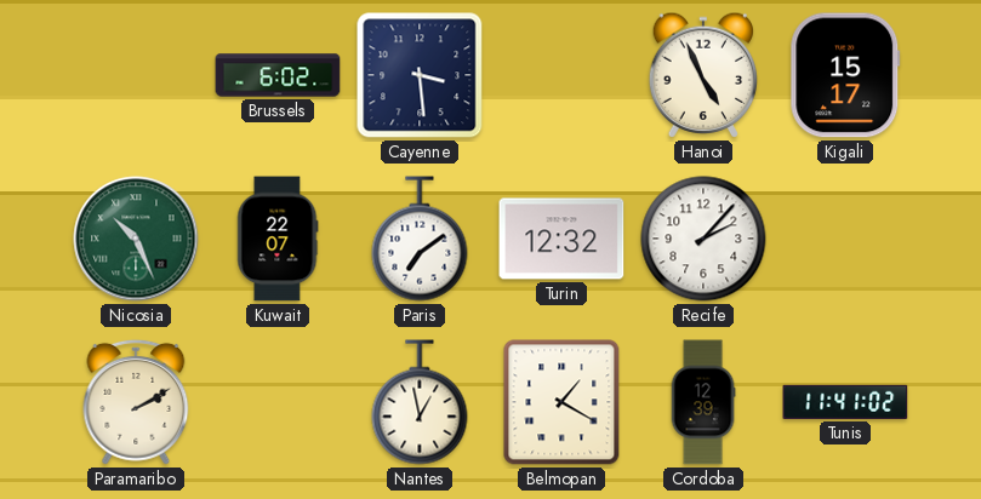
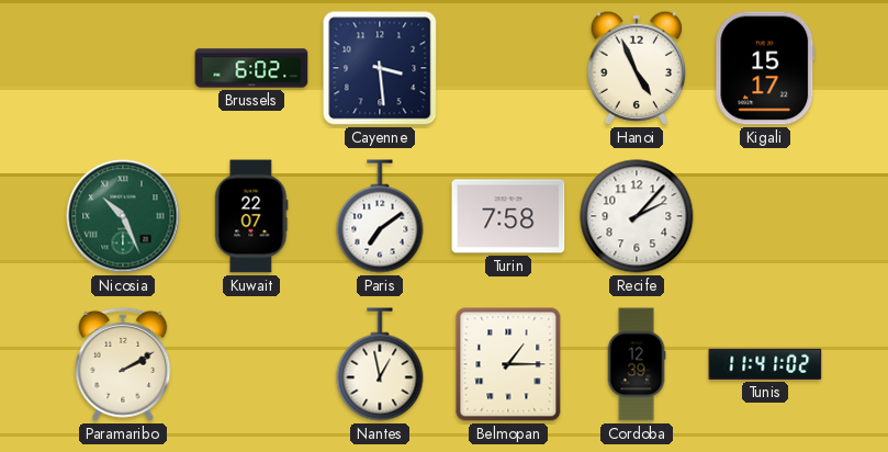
Turin: 12:32 -> 7:58
Belmopan: 1:20 -> 1:15
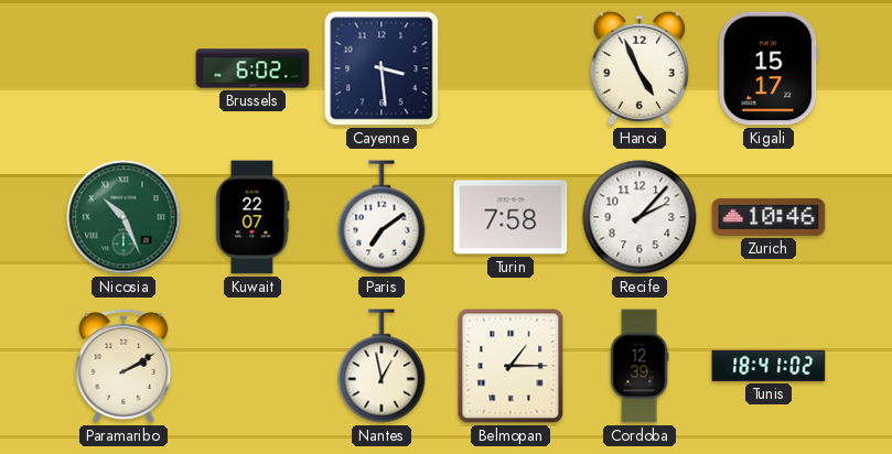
Zurich: none -> 10:46
Tunis: 11:41 -> 18:41
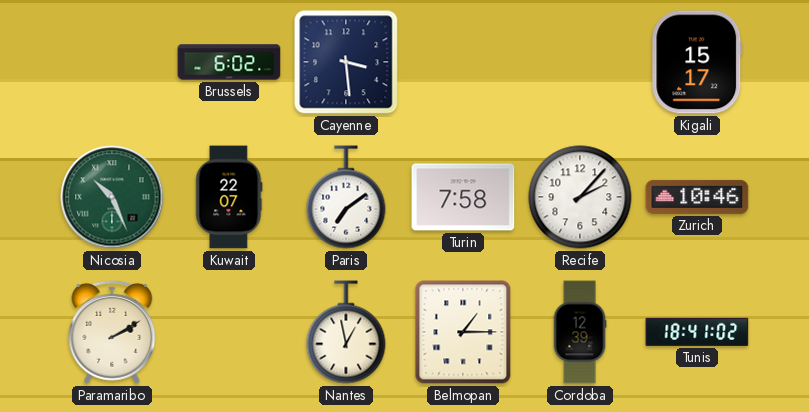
Hanoi: 4:56 -> none
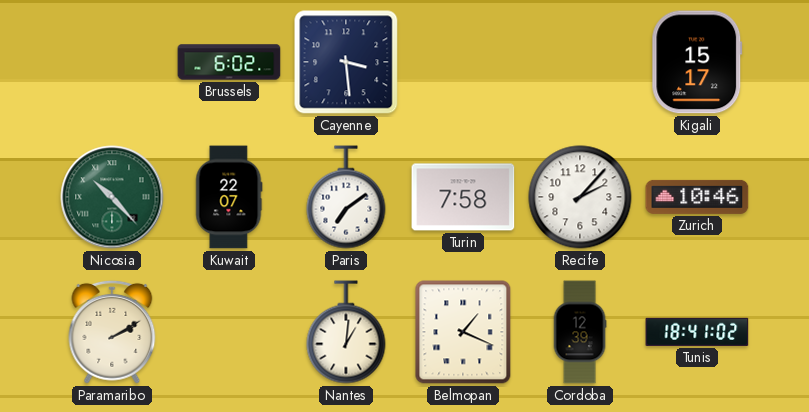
Nicosia: 10:26 -> 10:23
Nantes: 12:58 -> 1:01
Belmopan: 1:15 -> 1:19
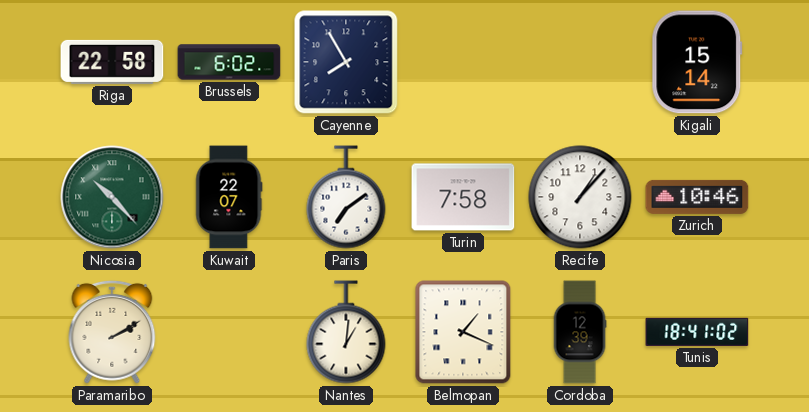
Riga: none -> 22:58
Cayenne: 3:29 -> 7:55
Kigali: 15:17 -> 15:14
Recife: 2:07 -> 1:07
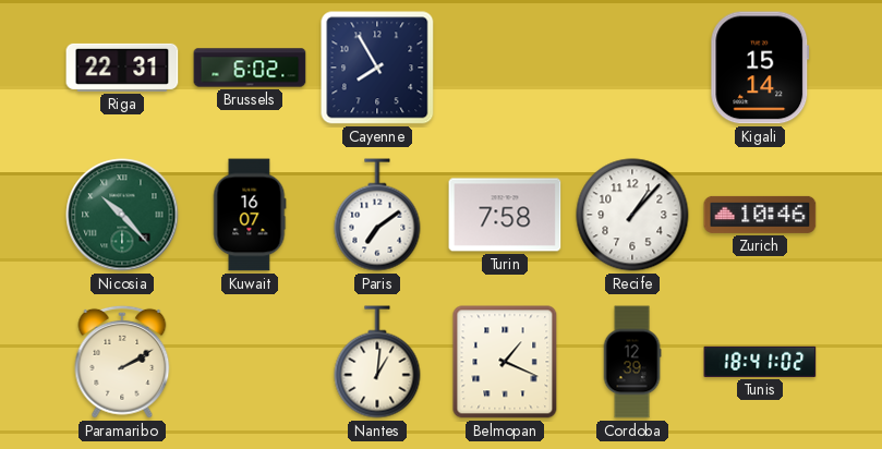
Riga: 22:58 -> 22:31
Kuwait: 22:07 -> 16:07
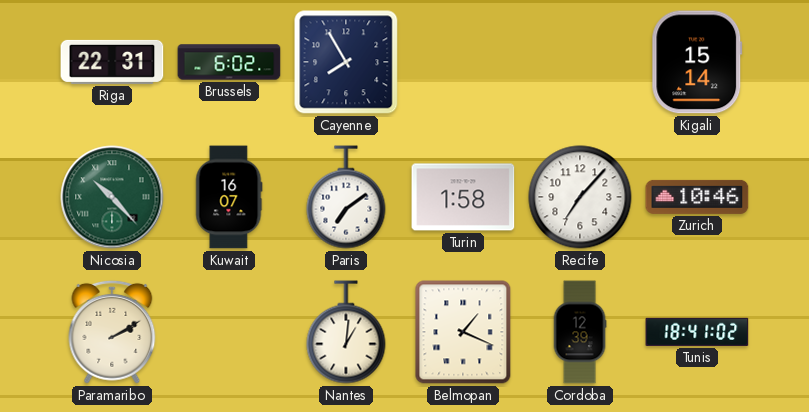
Turin: 7:58 -> 1:58
Recife: 1:07 -> 7:07
